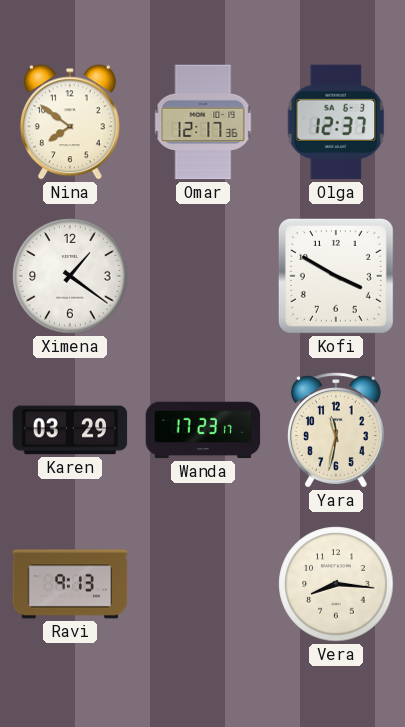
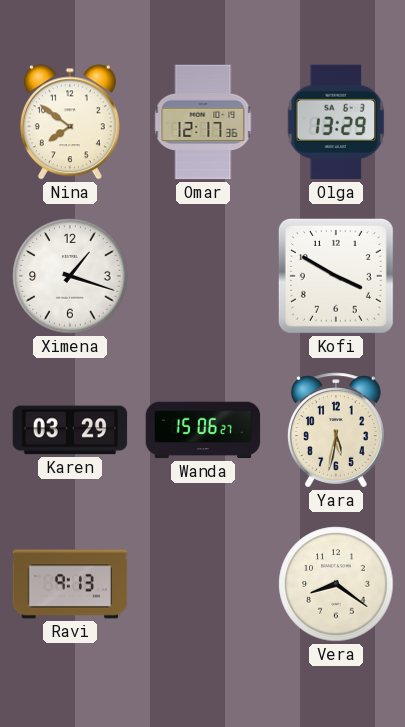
Olga: 12:37 -> 13:29
Ximena: 1:21 -> 1:18
Wanda: 17:23 -> 15:06
Yara: 11:32 -> 5:32
Vera: 8:16 -> 8:21
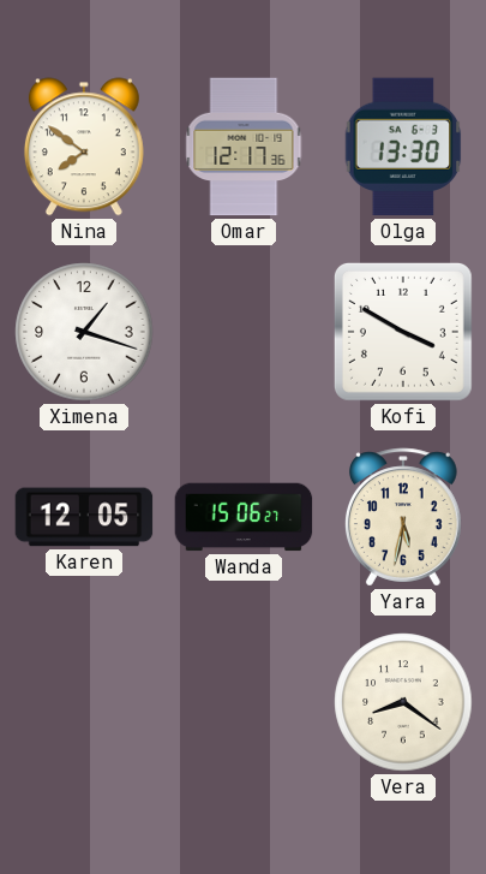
Olga: 13:29 -> 13:30
Karen: 03:29 -> 12:05
Ravi: 9:13 -> none
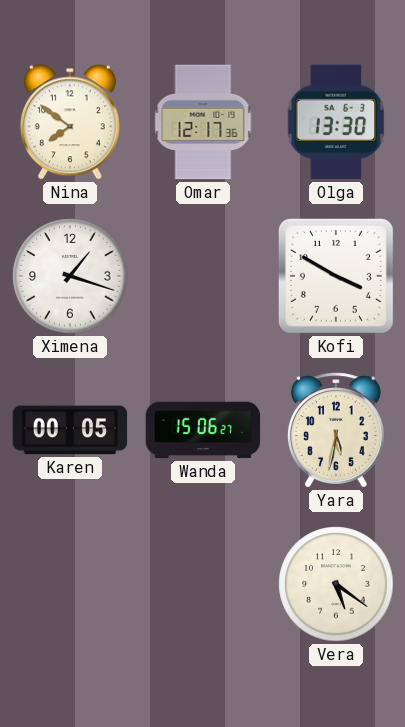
Karen: 12:05 -> 00:05
Vera: 8:21 -> 5:21
